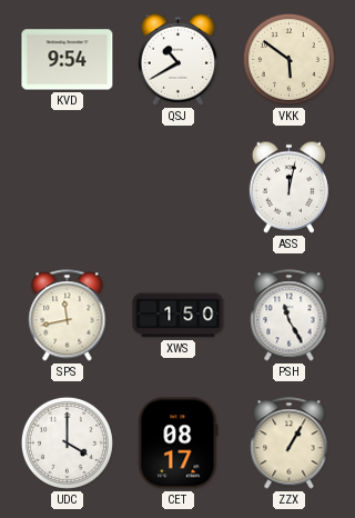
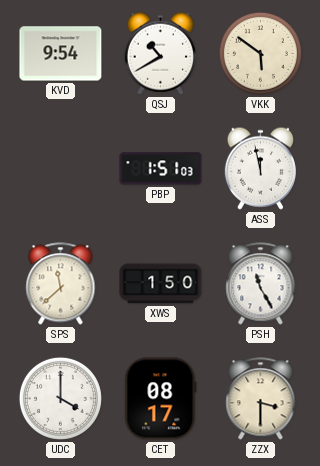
PBP: none -> 1:51
ASS: 12:02 -> 11:58
SPS: 11:43 -> 11:38
ZZX: 1:05 -> 3:30
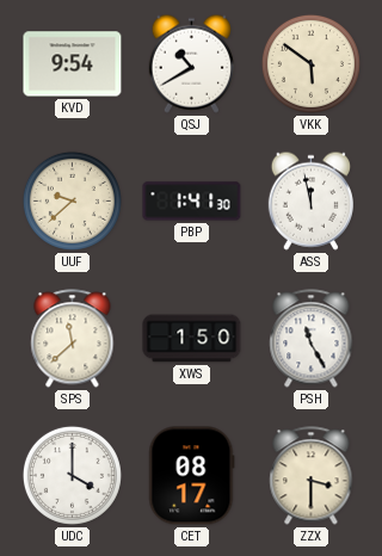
UUF: none -> 9:38
PBP: 1:51 -> 1:41
